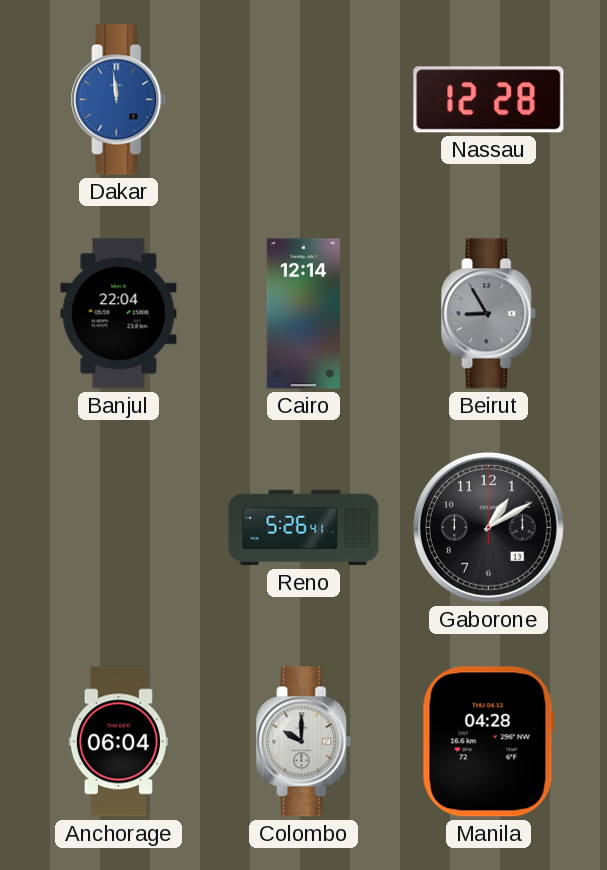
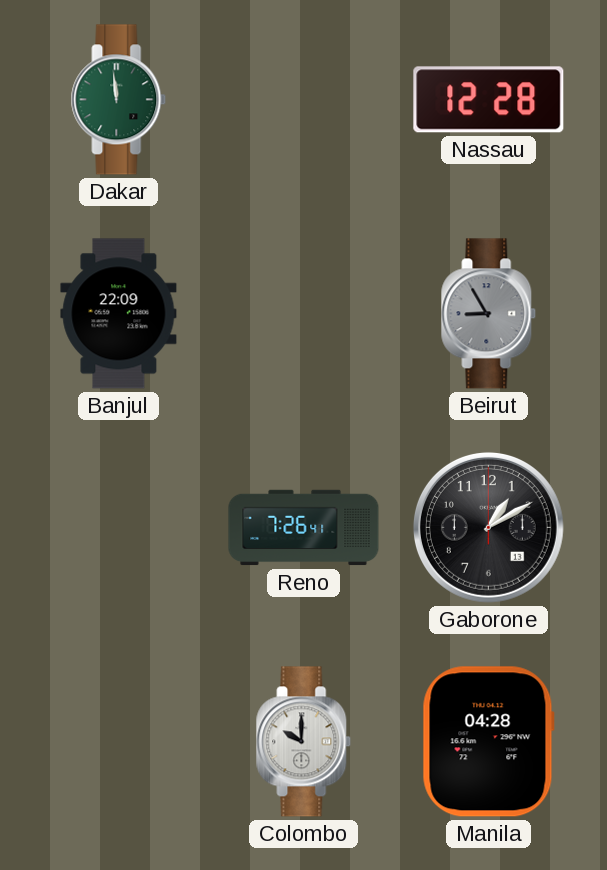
Dakar dial: blue -> green
Banjul: 22:04 -> 22:09
Cairo: 12:14 -> none
Reno: 5:26 -> 7:26
Anchorage: 06:04 -> none
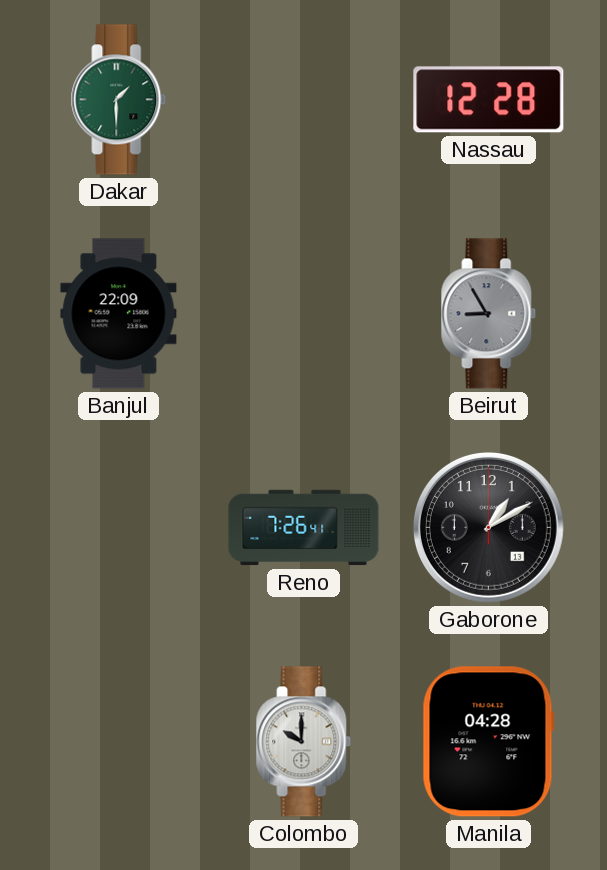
Dakar: 11:59 -> 1:30
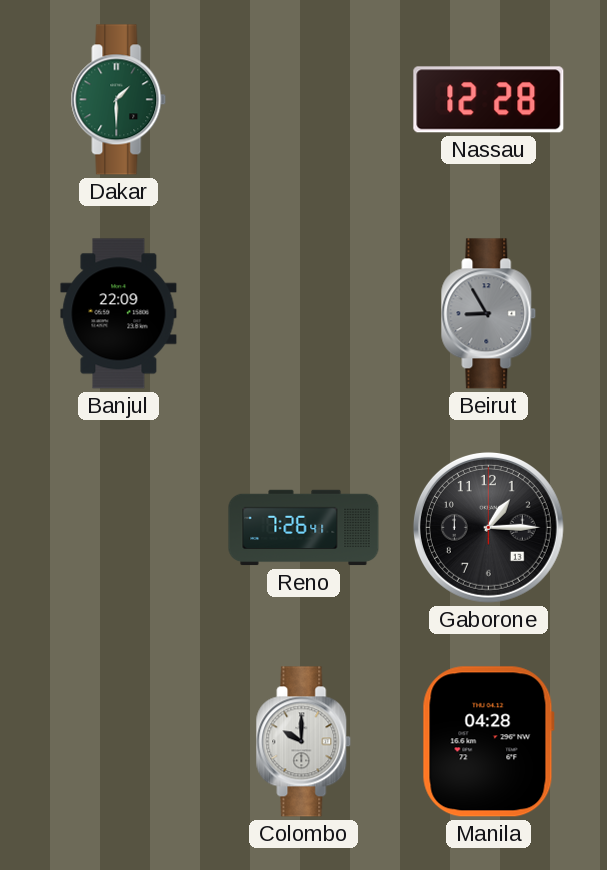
Gaborone: 1:10 -> 1:15
